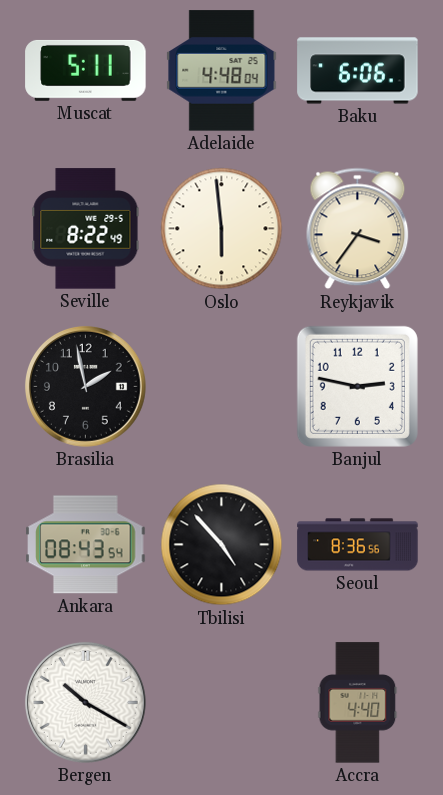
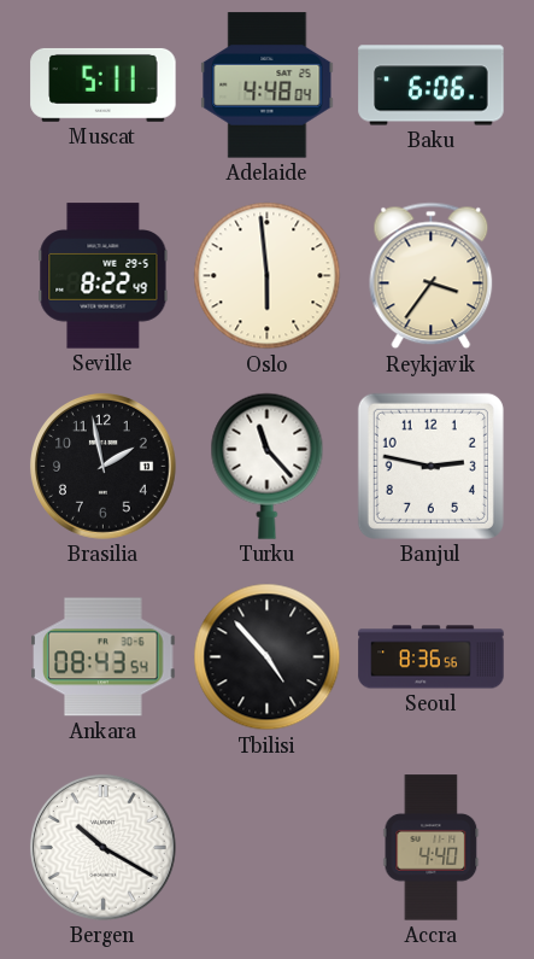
Turku: none -> 11:23
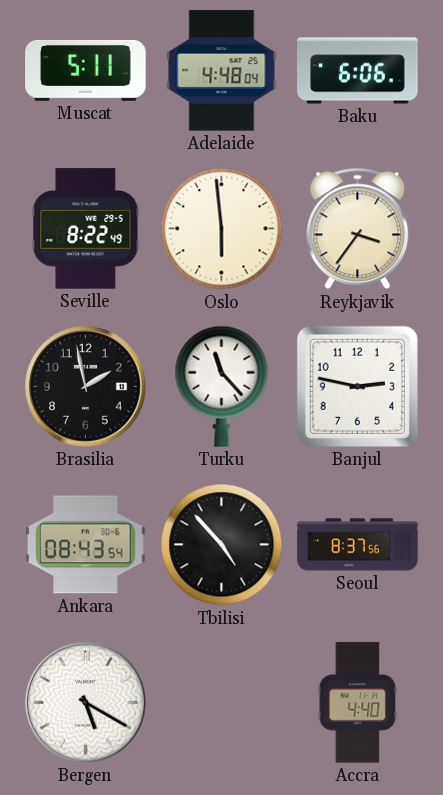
Seoul: 8:36 -> 8:37
Bergen: 10:20 -> 5:20
